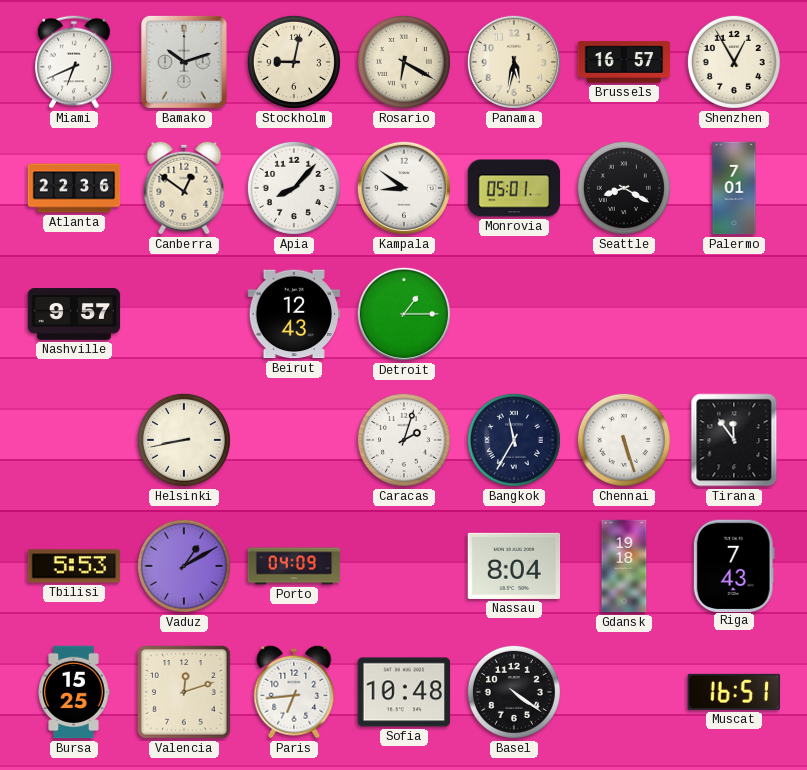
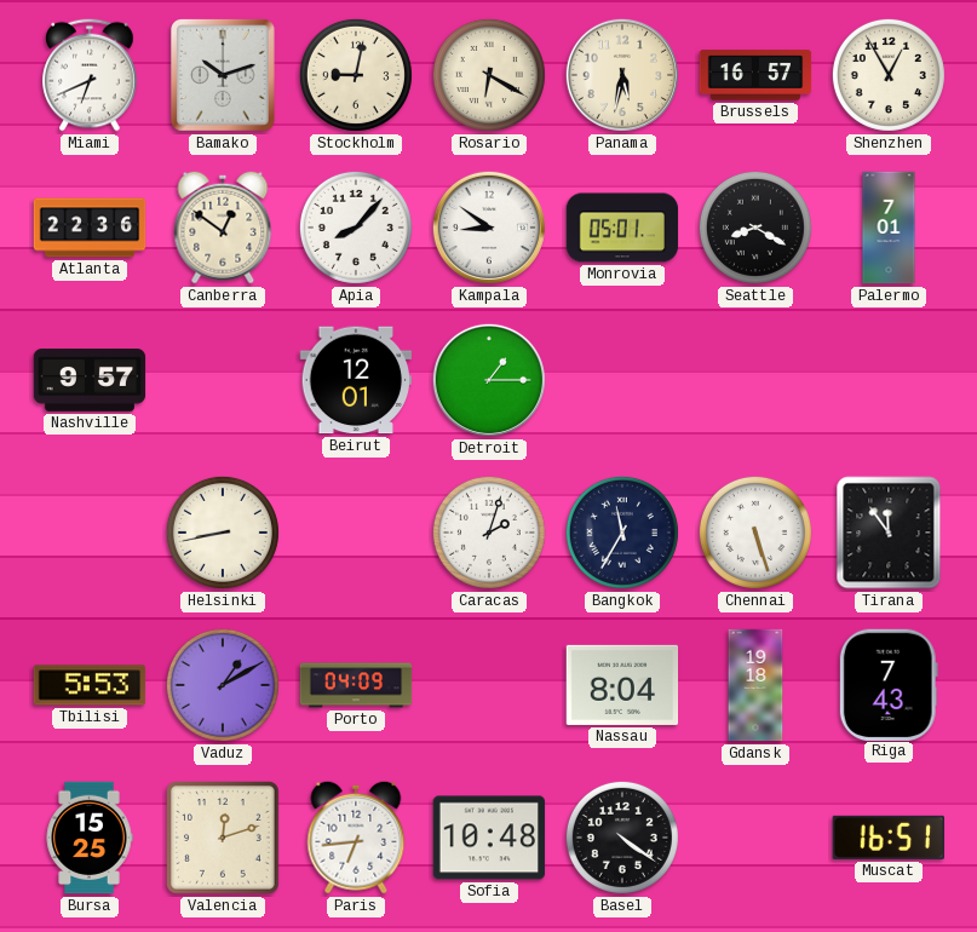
Beirut: 12:43 -> 12:01
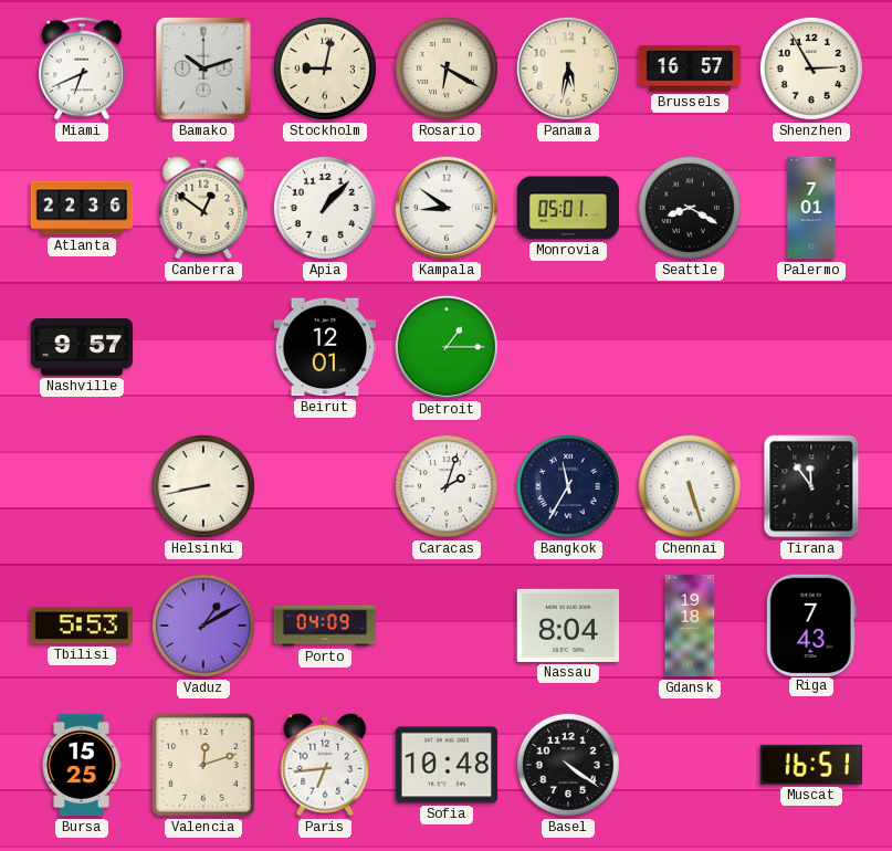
Shenzhen: 12:55 -> 2:55
Apia: 8:07 -> 1:07
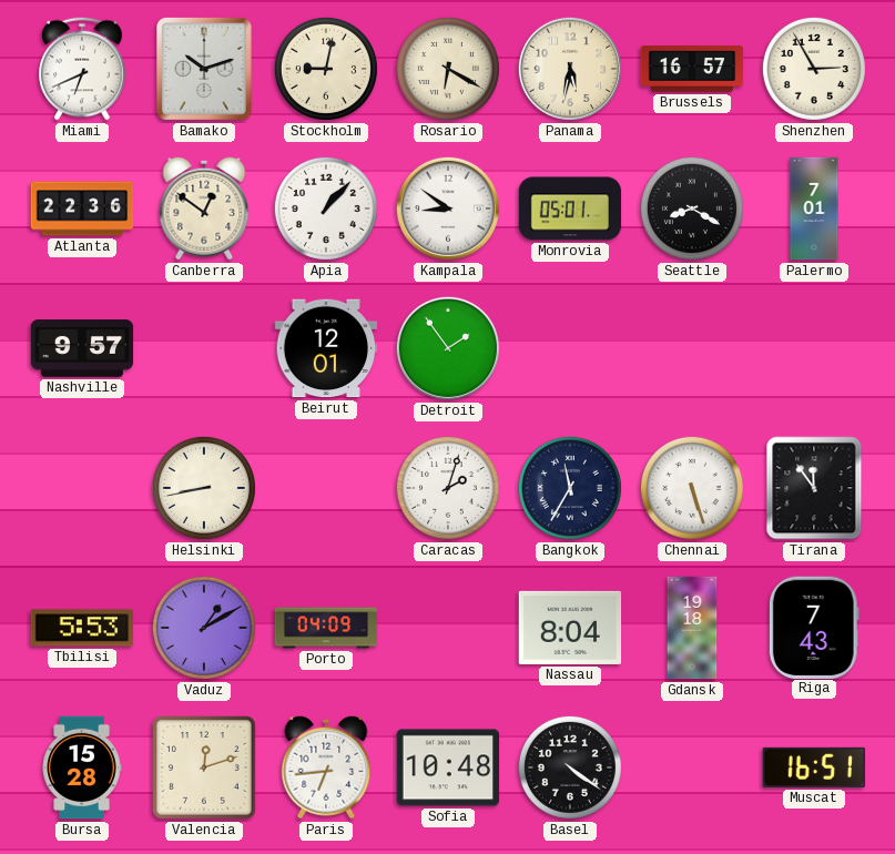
Detroit: 1:15 -> 1:54
Bursa: 15:25 -> 15:28
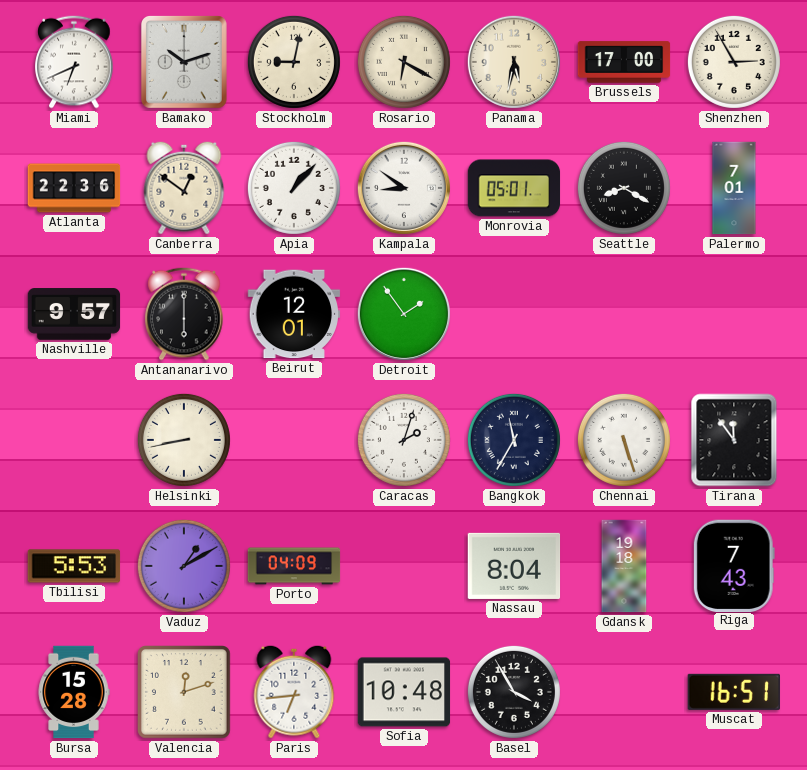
Brussels: 16:57 -> 17:00
Antananarivo: none -> 6:00
Basel: 4:21 -> 3:55
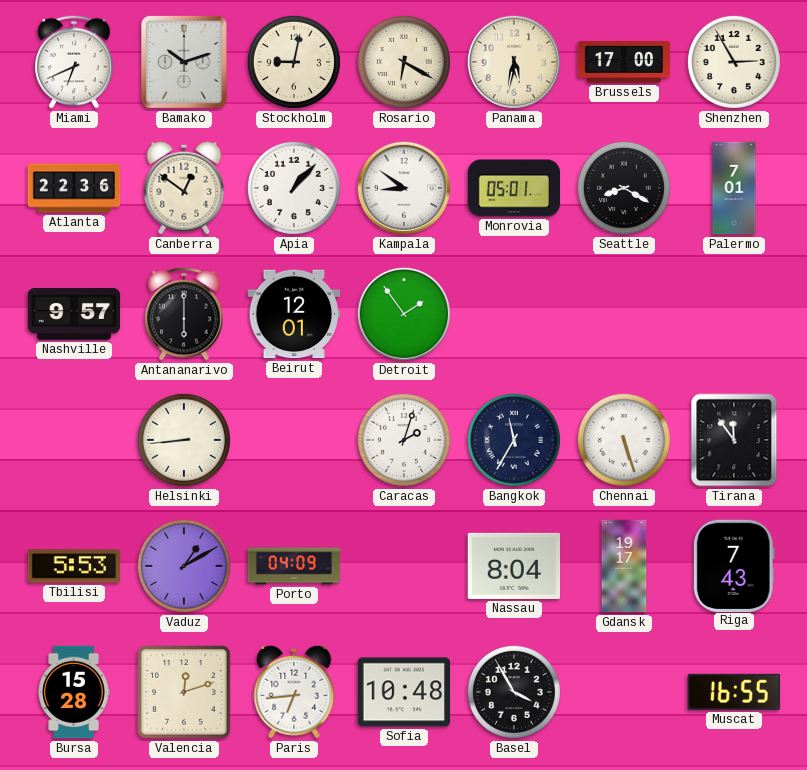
Helsinki: 8:43 -> 8:44
Gdansk: 19:18 -> 19:17
Muscat: 16:51 -> 16:55
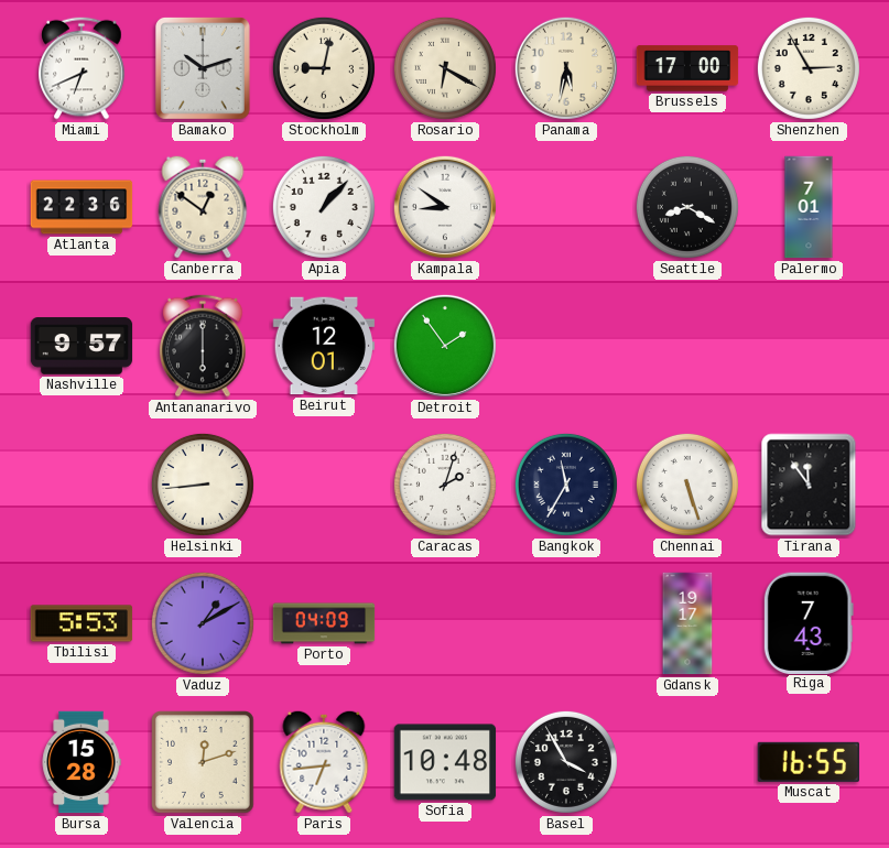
Monrovia: 05:01 -> none
Nassau: 8:04 -> none
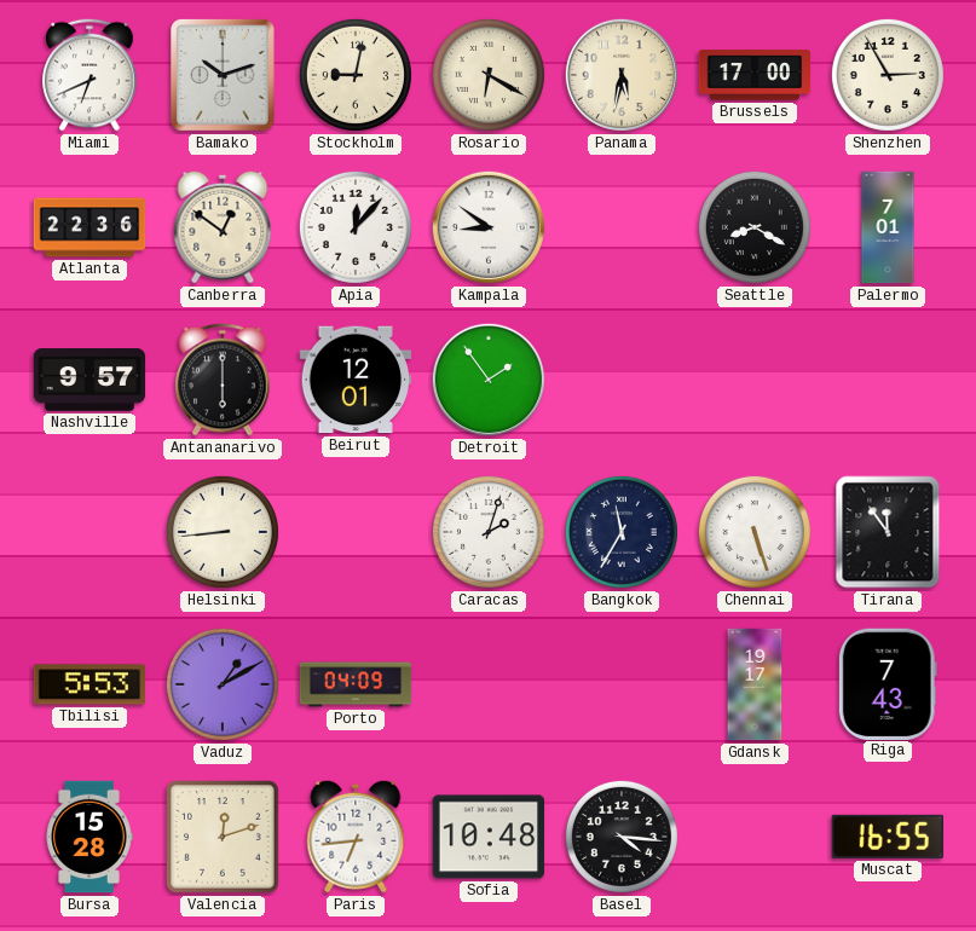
Apia: 1:07 -> 12:07
Basel: 3:55 -> 4:16
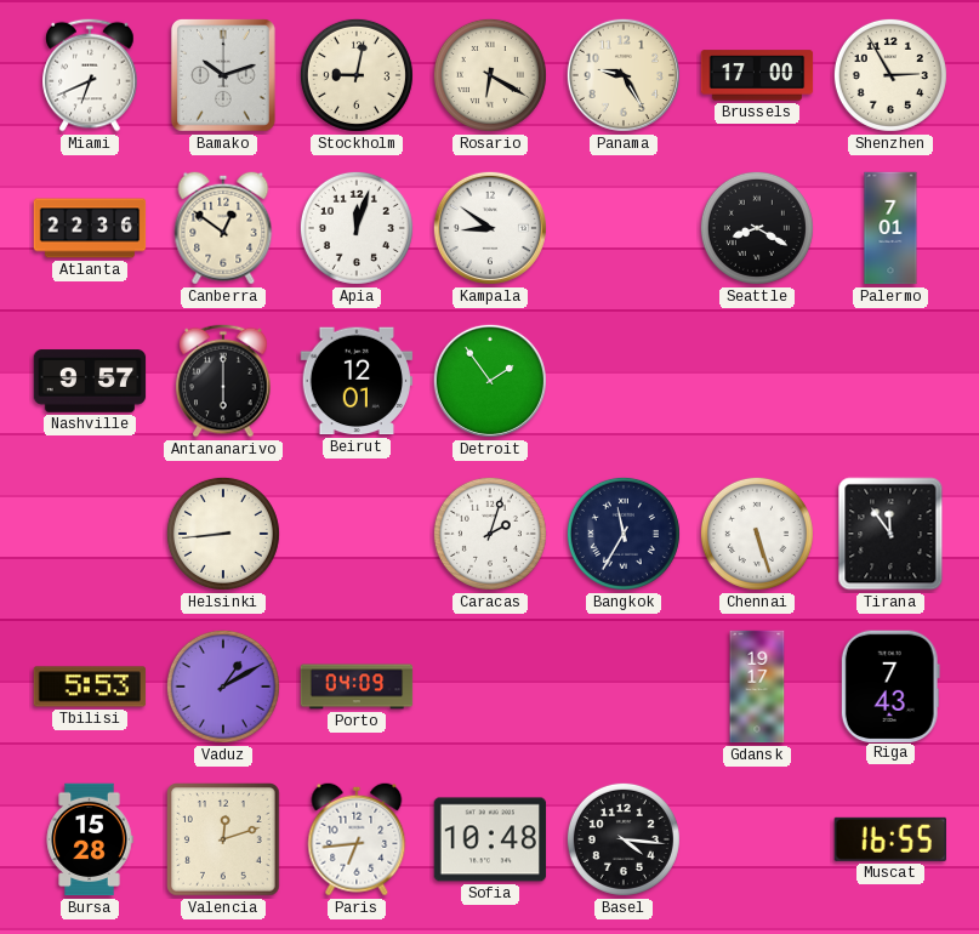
Panama: 5:32 -> 9:25
Apia: 12:07 -> 12:03
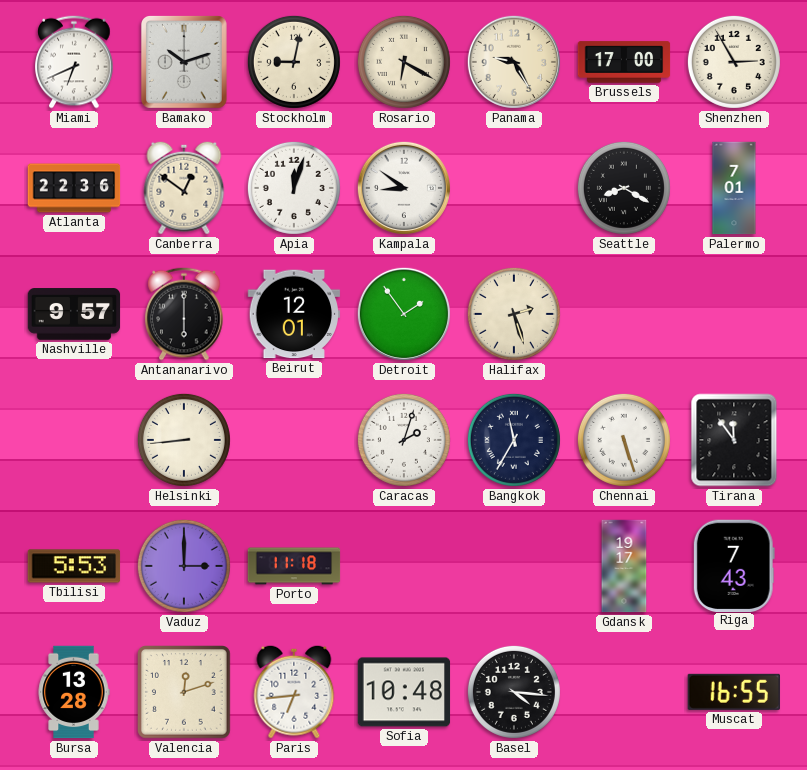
Halifax: none -> 2:27
Vaduz: 1:10 -> 3:00
Porto: 04:09 -> 11:18
Bursa: 15:28 -> 13:28
